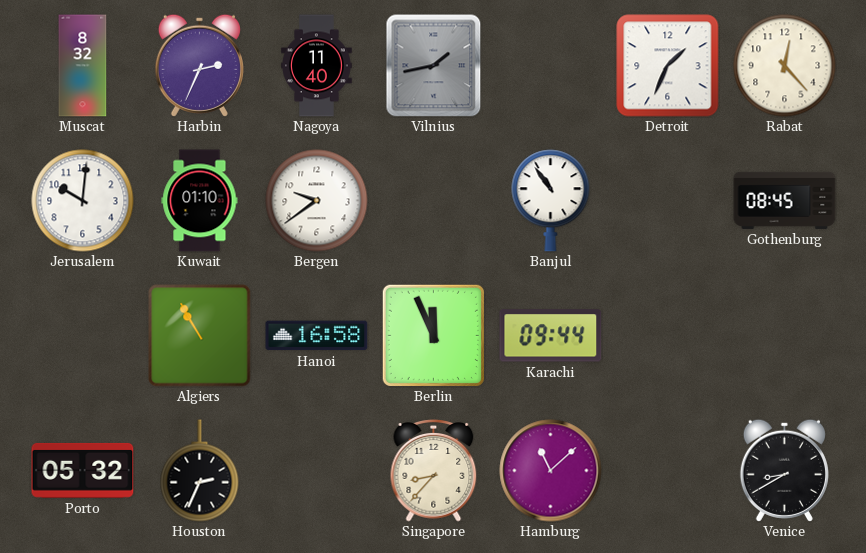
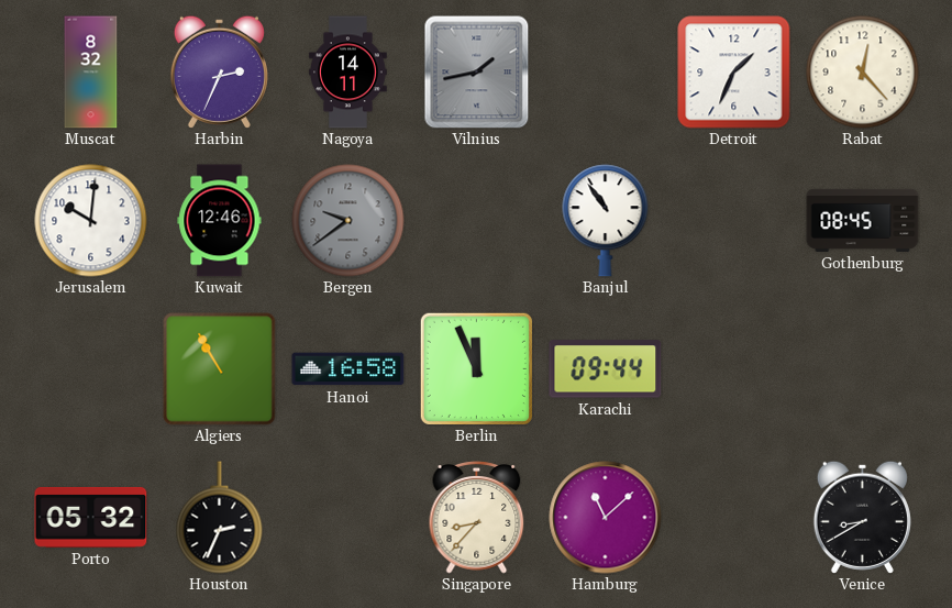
Nagoya: 11:40 -> 14:11
Kuwait: 01:10 -> 12:46
Bergen dial: white -> grey
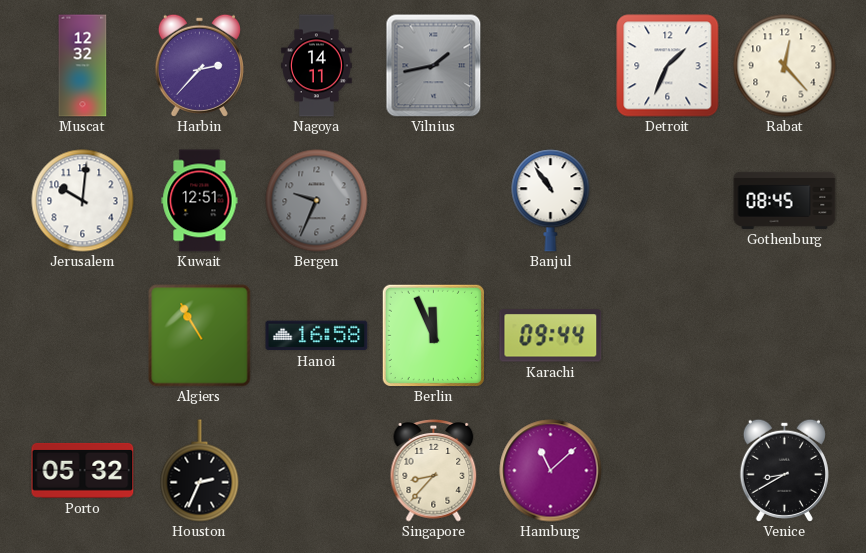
Muscat: 8:32 -> 12:32
Harbin: 2:34 -> 2:37
Kuwait: 12:46 -> 12:51
Bergen: 9:39 -> 9:34
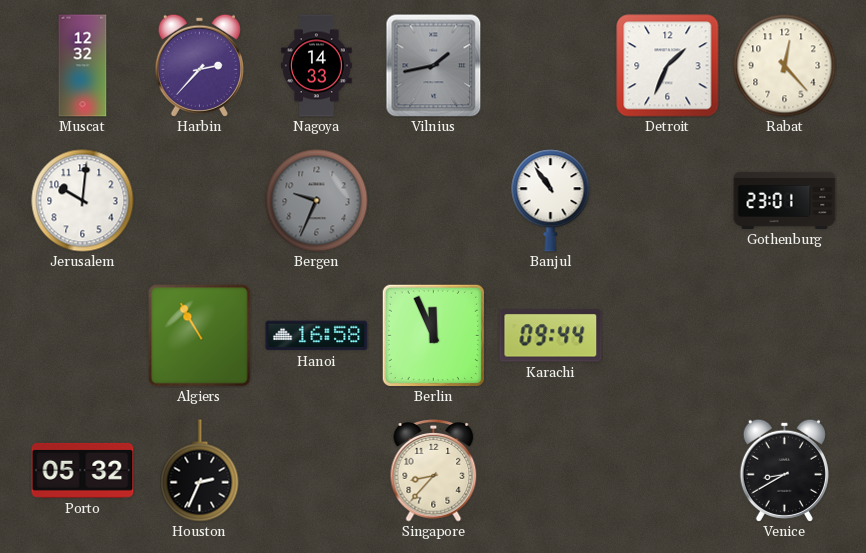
Nagoya: 14:11 -> 14:33
Kuwait: 12:51 -> none
Gothenburg: 08:45 -> 23:01
Hamburg: 11:08 -> none
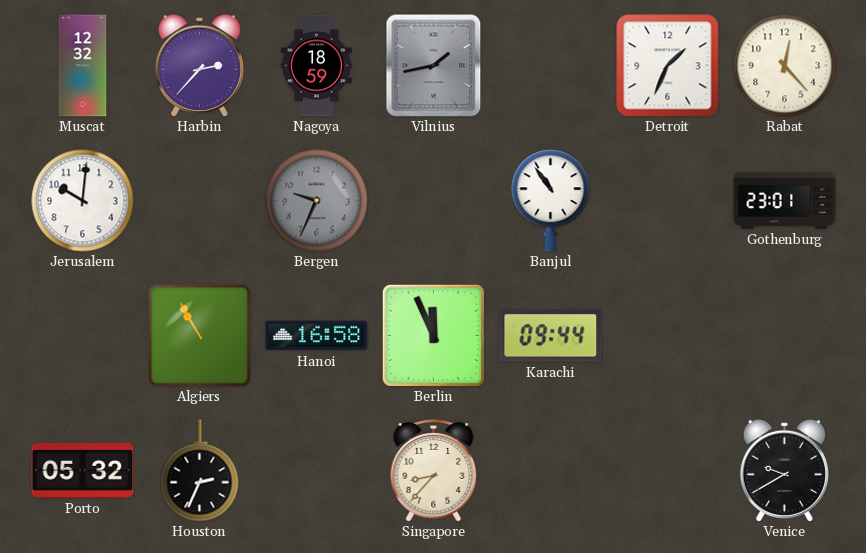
Nagoya: 14:33 -> 18:59
Venice: 8:40 -> 9:40
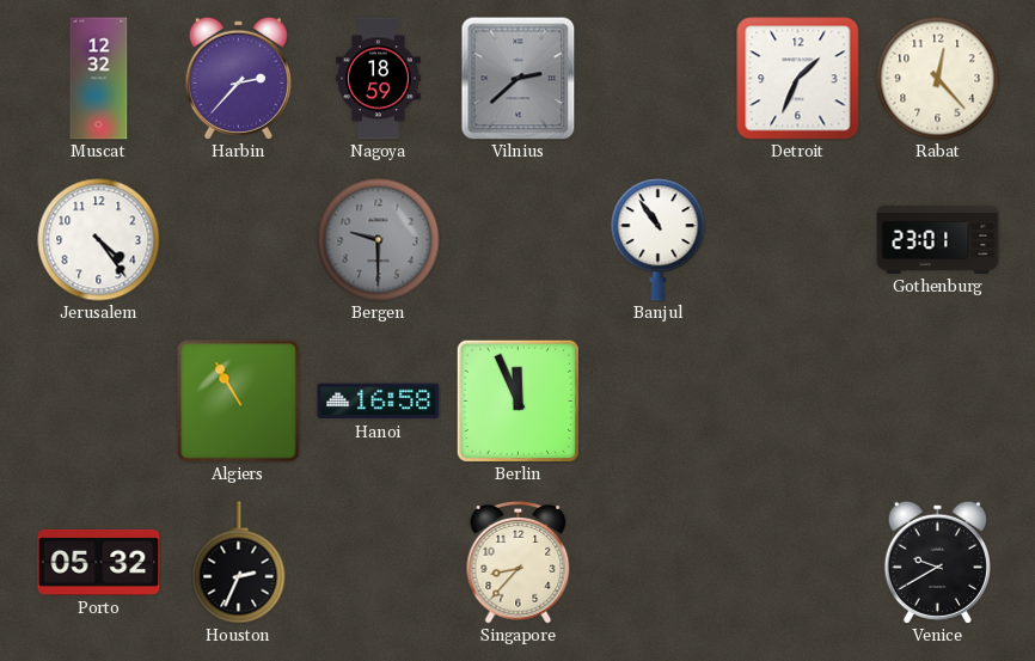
Vilnius: 1:43 -> 2:38
Jerusalem: 10:01 -> 4:24
Bergen: 9:34 -> 9:30
Karachi: 09:44 -> none
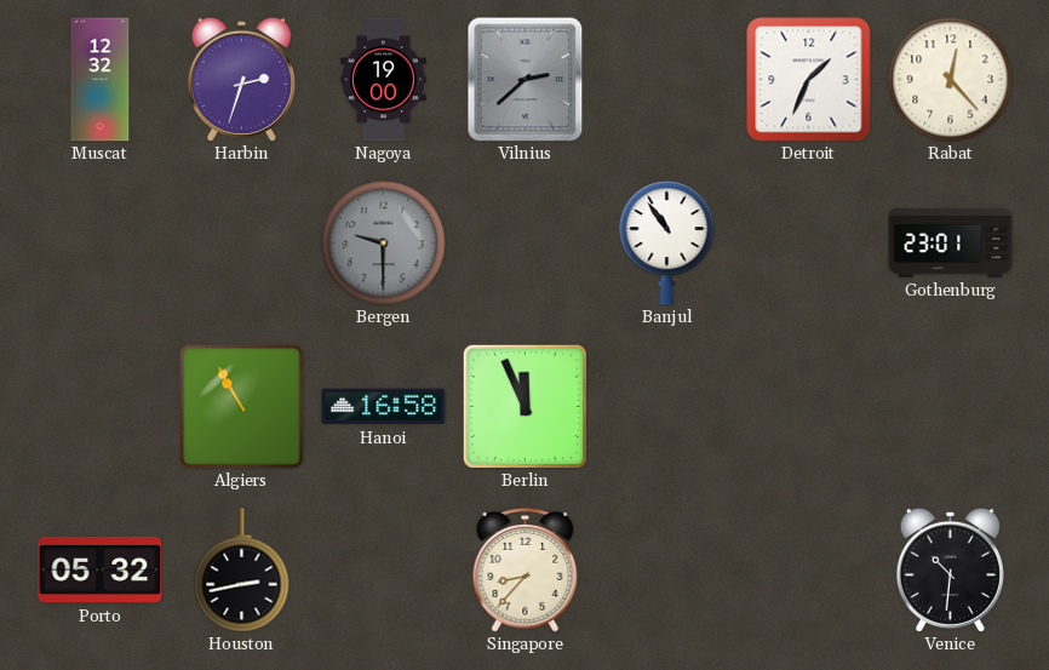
Harbin: 2:37 -> 2:33
Nagoya: 18:59 -> 19:00
Jerusalem: 4:24 -> none
Houston: 2:34 -> 2:43
Venice: 9:40 -> 10:31
